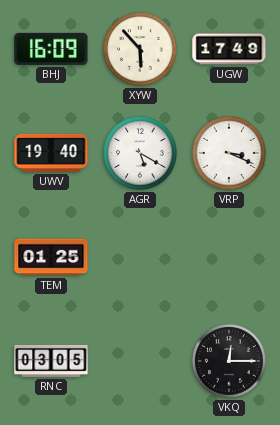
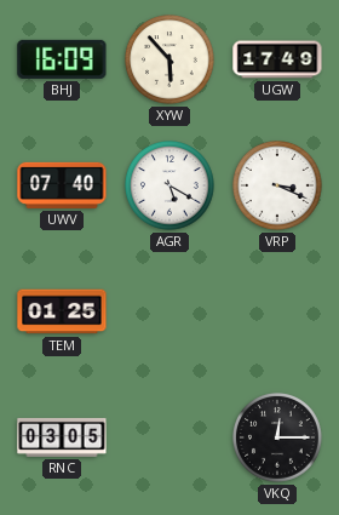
UWV: 19:40 -> 07:40
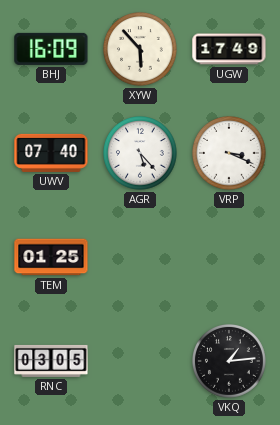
AGR: 5:20 -> 5:23
VKQ: 12:15 -> 1:14
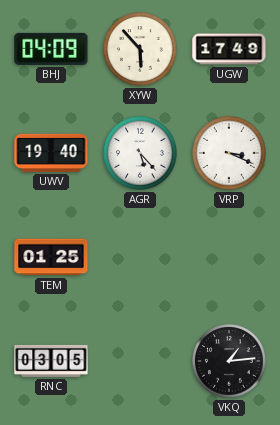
BHJ: 16:09 -> 04:09
UWV: 07:40 -> 19:40
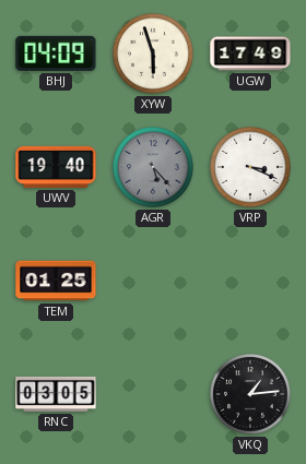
XYW: 5:53 -> 5:57
AGR dial: white -> grey
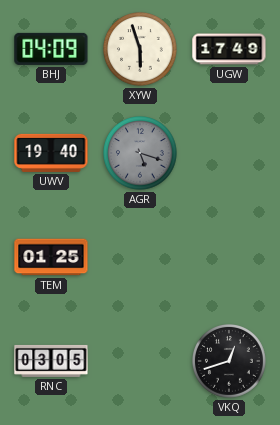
AGR: 5:23 -> 5:18
VRP: 3:19 -> none
VKQ: 1:14 -> 12:42
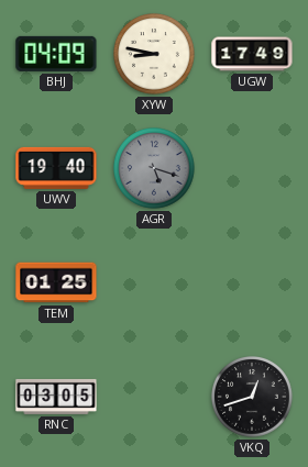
XYW: 5:57 -> 8:47
